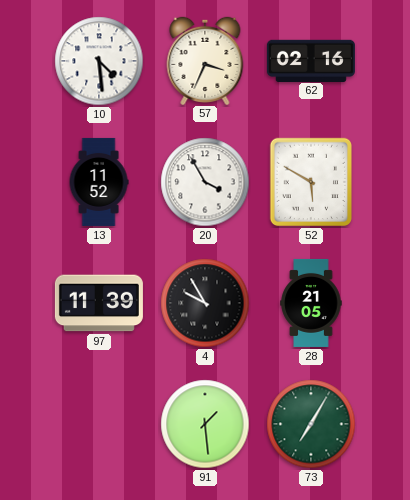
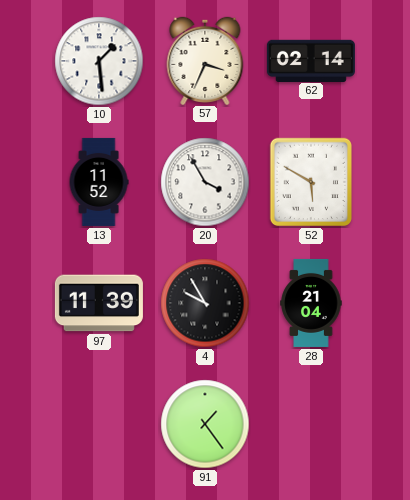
10: 4:29 -> 1:29
62: 02:16 -> 02:14
28: 21:05 -> 21:04
91: 1:29 -> 1:24
73: 7:05 -> none
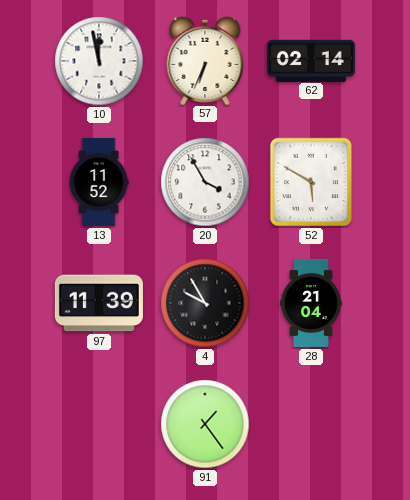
10: 1:29 -> 11:58
57: 3:34 -> 6:34
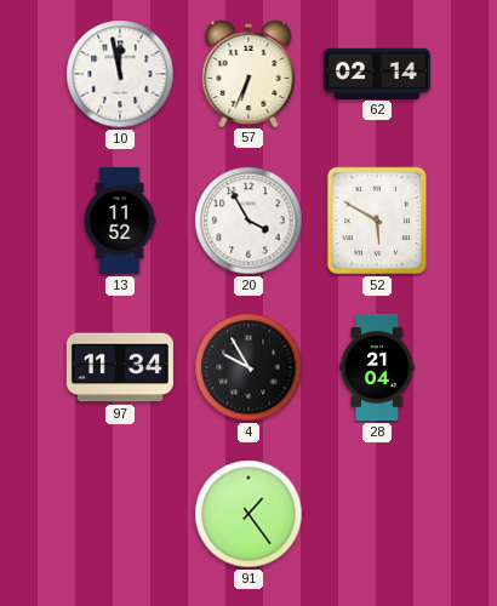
97: 11:39 -> 11:34
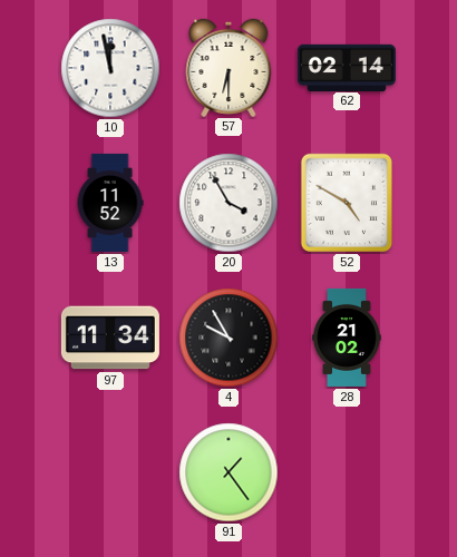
57: 6:34 -> 6:30
52: 5:50 -> 4:50
28: 21:04 -> 21:02
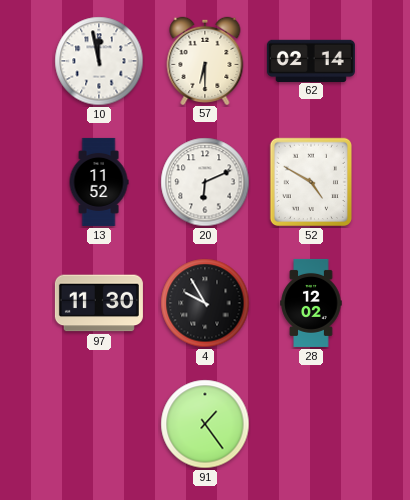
20: 3:55 -> 6:11
97: 11:34 -> 11:30
28: 21:02 -> 12:02
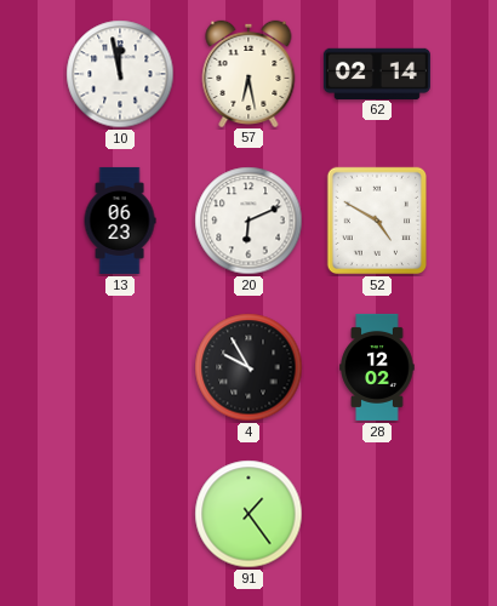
57: 6:30 -> 6:28
13: 11:52 -> 06:23
97: 11:30 -> none
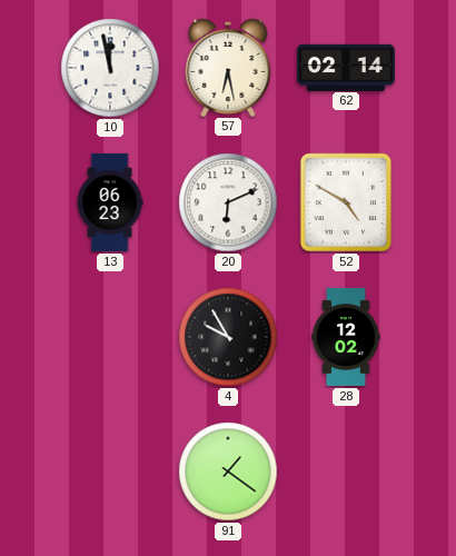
91: 1:24 -> 1:21
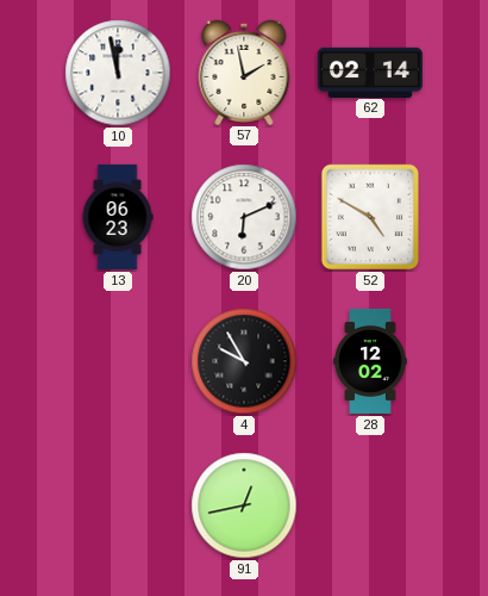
57: 6:28 -> 1:58
91: 1:21 -> 12:43
